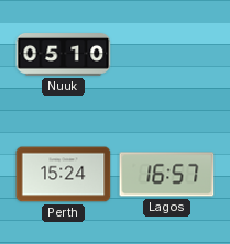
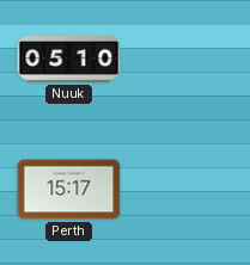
Perth: 15:24 -> 15:17
Lagos: 16:57 -> none
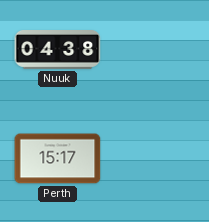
Nuuk: 05:10 -> 04:38
